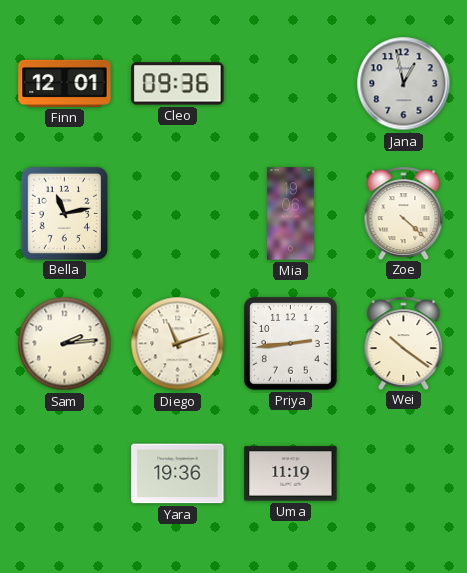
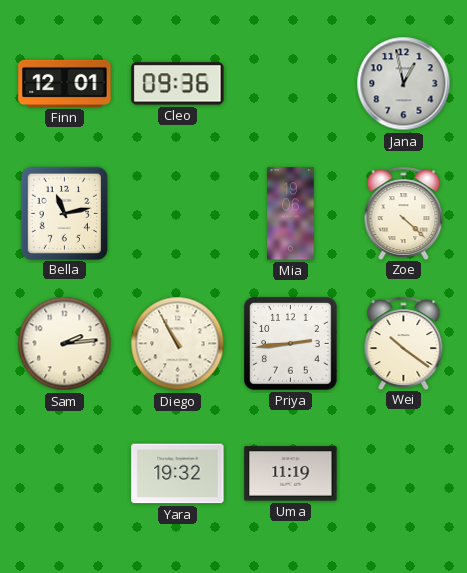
Diego: 11:12 -> 10:55
Yara: 19:36 -> 19:32
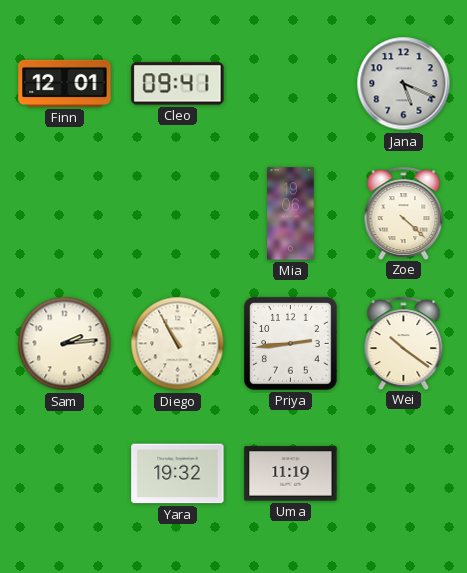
Cleo: 09:36 -> 09:41
Jana: 12:58 -> 5:19
Bella: 11:13 -> none
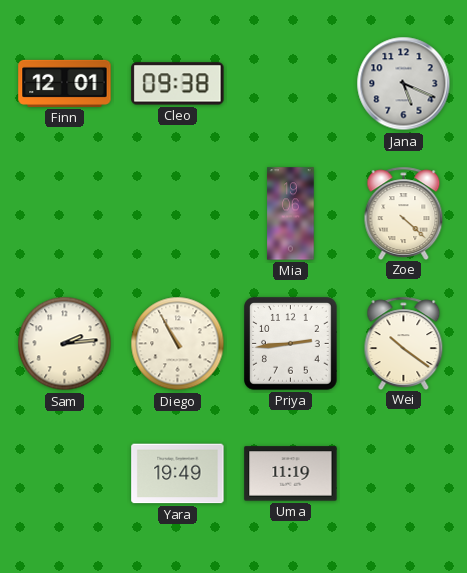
Cleo: 09:41 -> 09:38
Yara: 19:32 -> 19:49
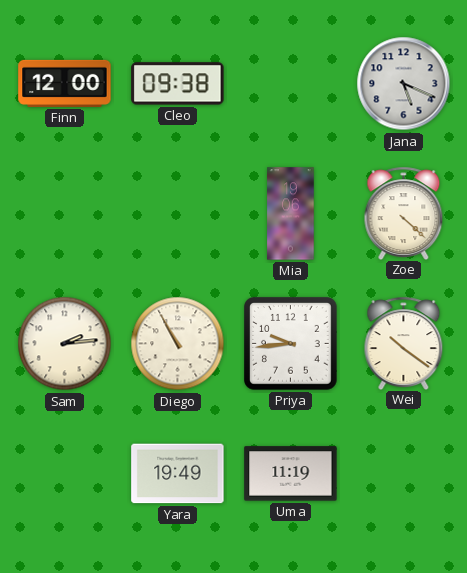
Finn: 12:01 -> 12:00
Priya: 2:44 -> 9:44
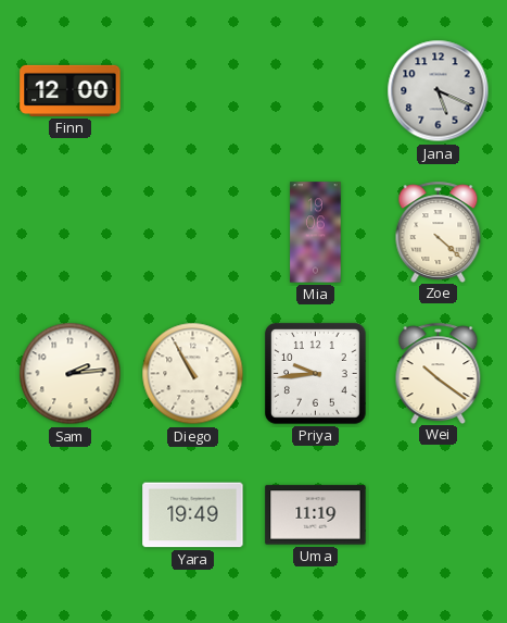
Cleo: 09:38 -> none
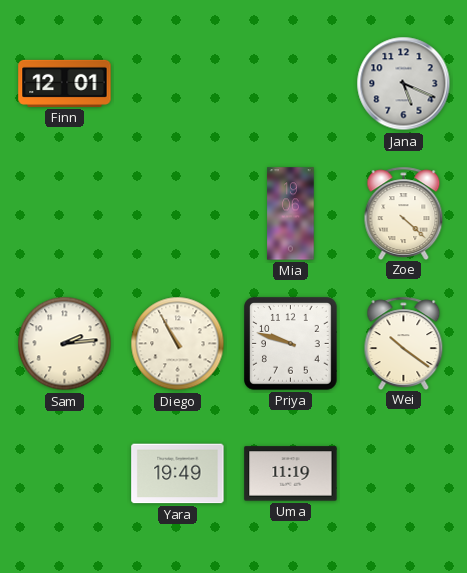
Finn: 12:00 -> 12:01
Priya: 9:44 -> 9:48
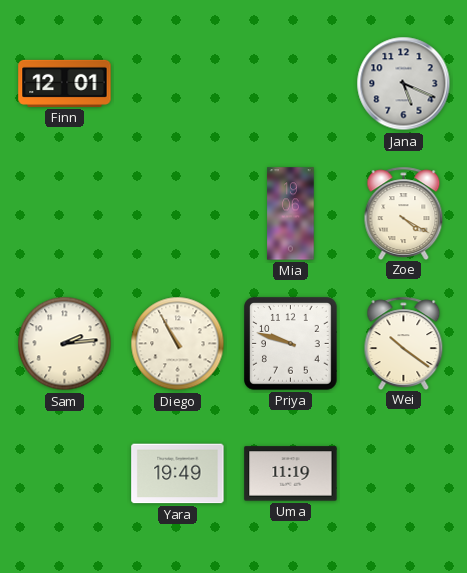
Zoe: 4:22 -> 4:20
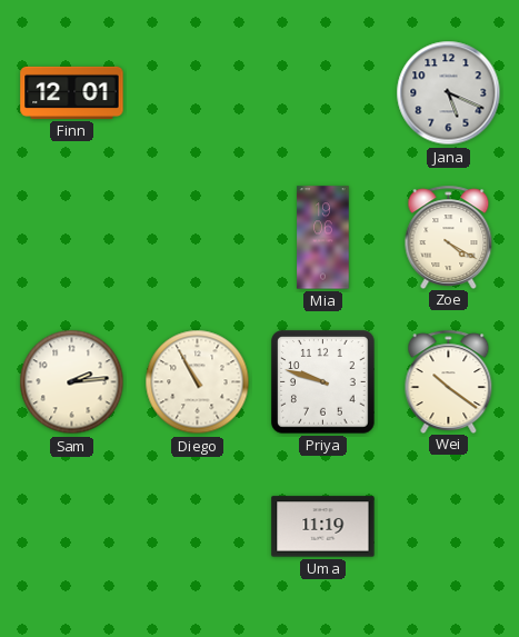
Yara: 19:49 -> none
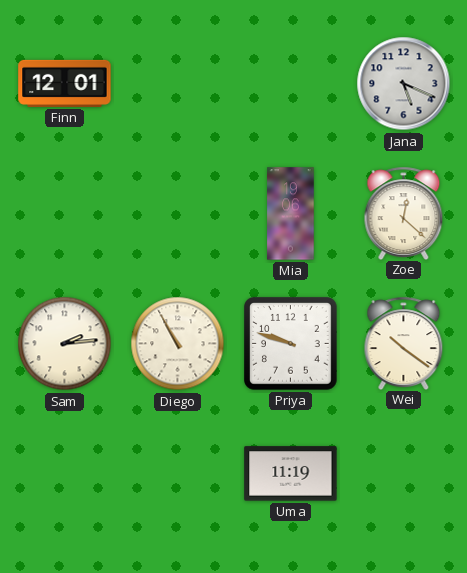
Zoe: 4:20 -> 12:22
